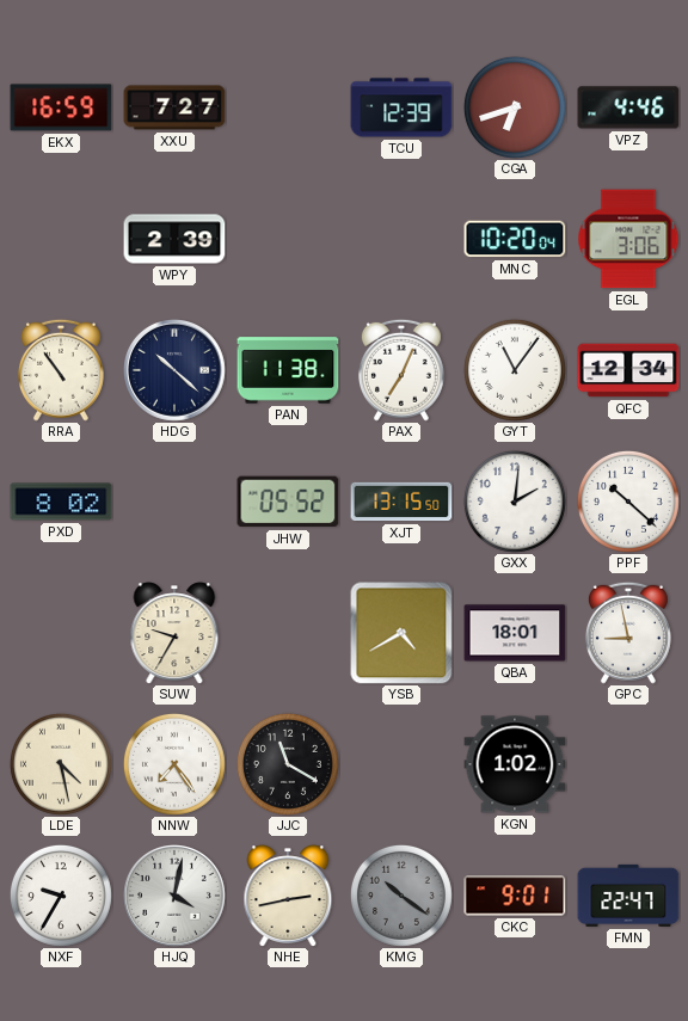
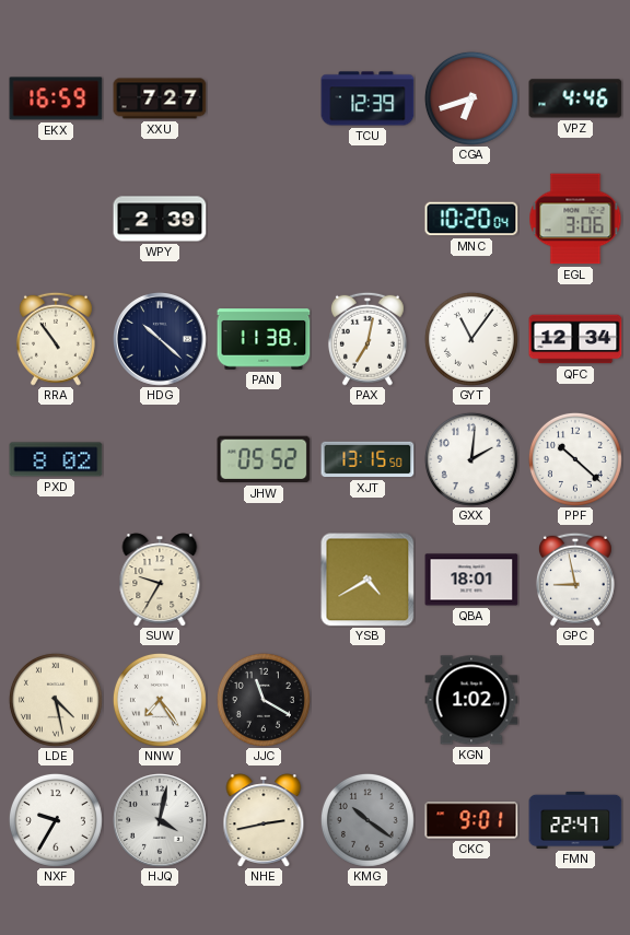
PAX: 7:04 -> 7:02
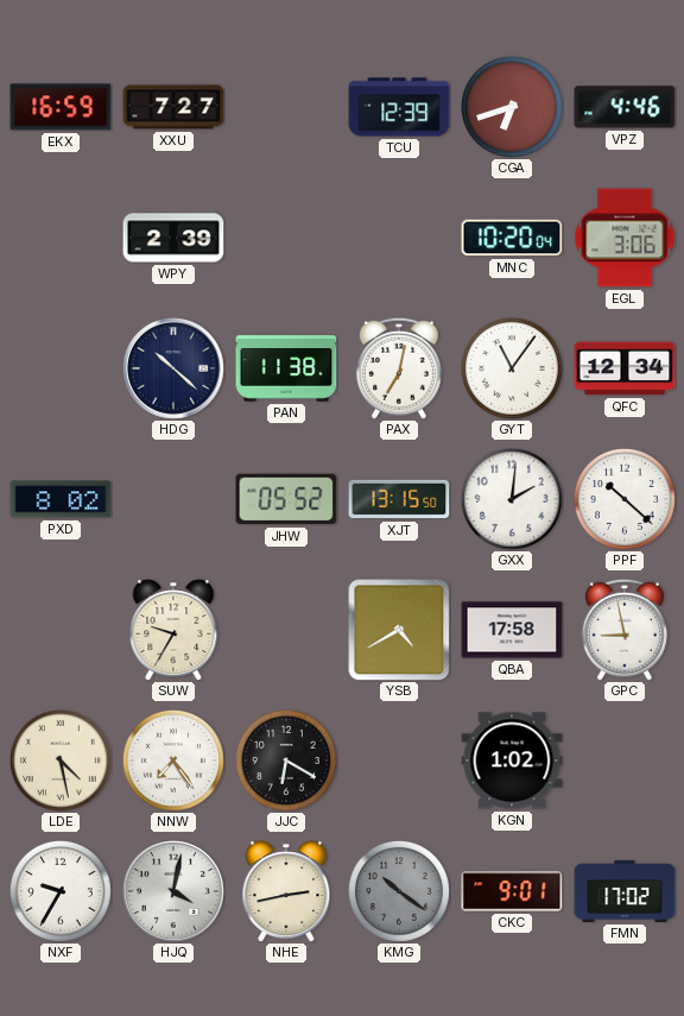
RRA: 10:54 -> none
QBA: 18:01 -> 17:58
JJC: 11:20 -> 6:20
FMN: 22:47 -> 17:02
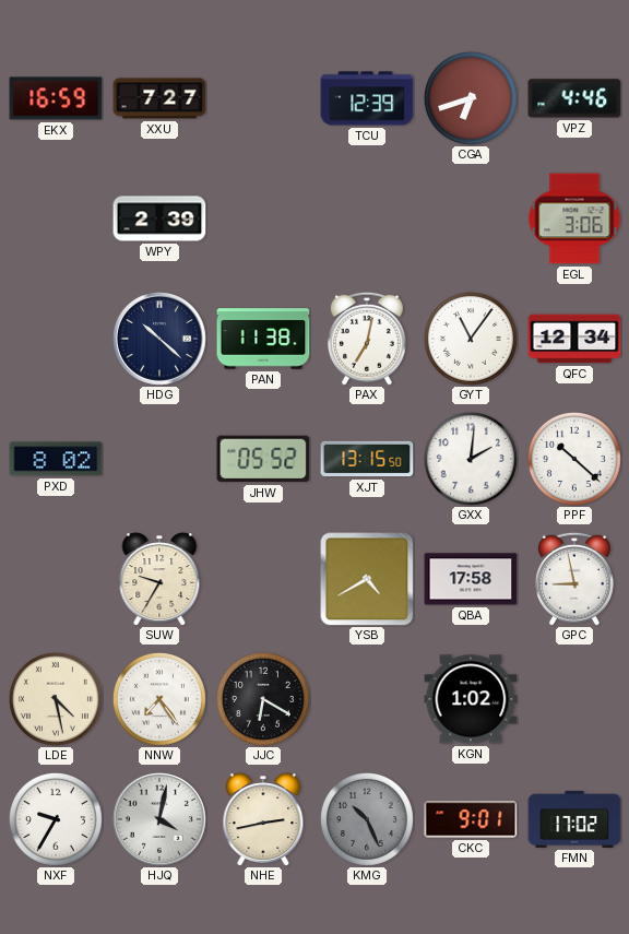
MNC: 10:20 -> none
KMG: 10:21 -> 10:26
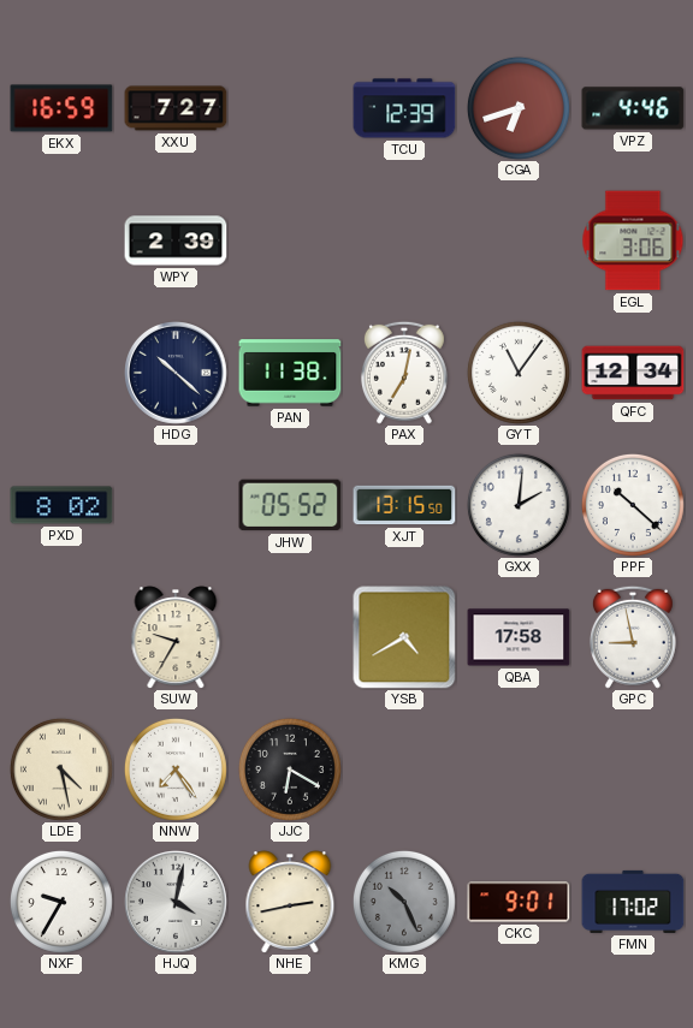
KGN: 1:02 -> none
